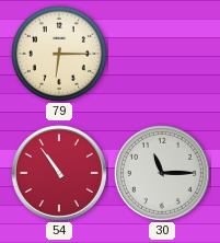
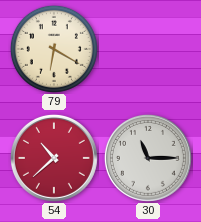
79: 6:15 -> 6:20
54: 10:54 -> 10:38
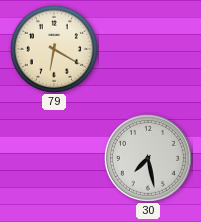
54: 10:38 -> none
30: 11:15 -> 7:28
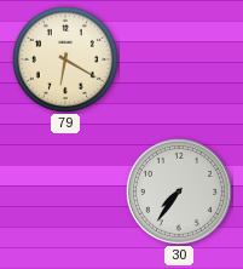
30: 7:28 -> 7:36
